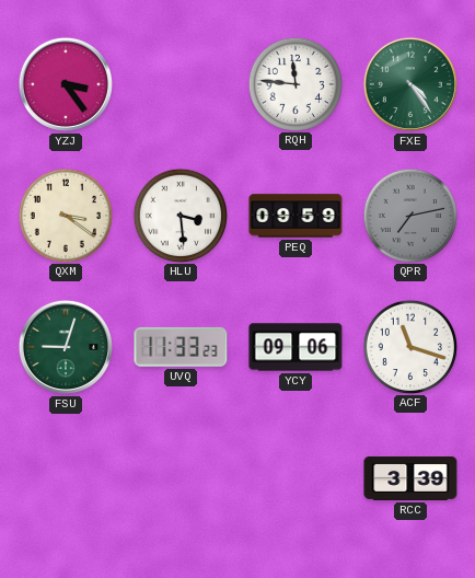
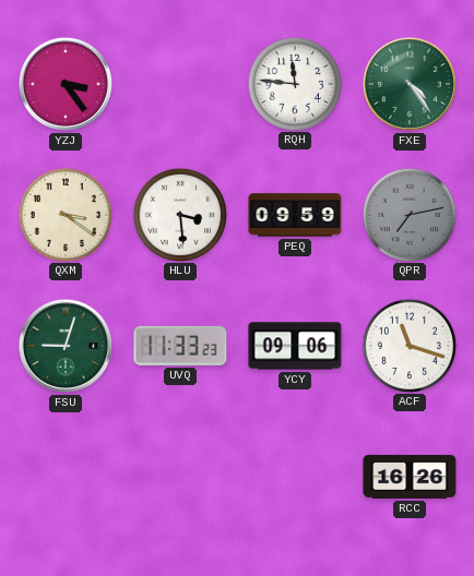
RCC: 3:39 -> 16:26
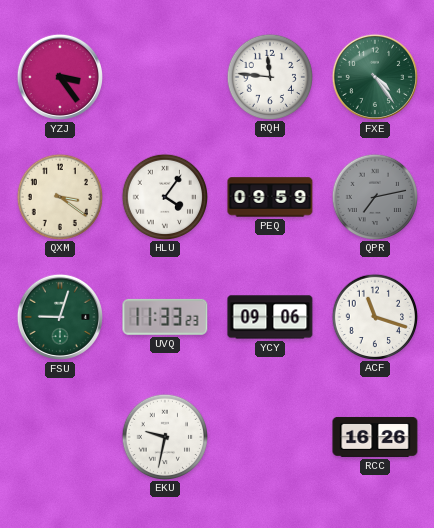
HLU: 3:29 -> 4:06
EKU: none -> 9:32
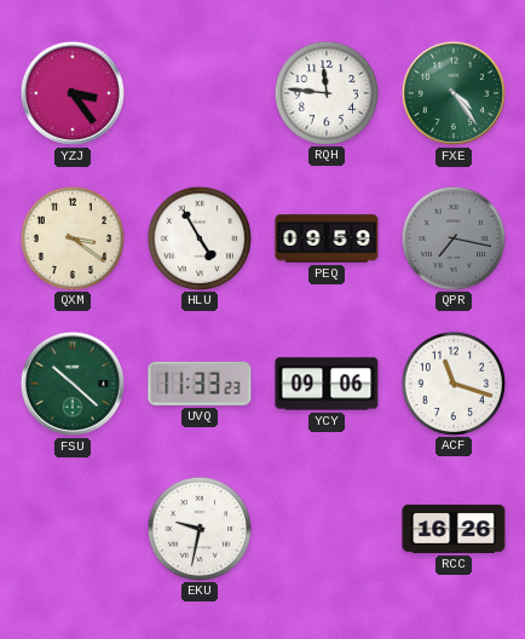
HLU: 4:06 -> 4:55
QPR: 7:13 -> 7:17
FSU: 9:03 -> 10:22
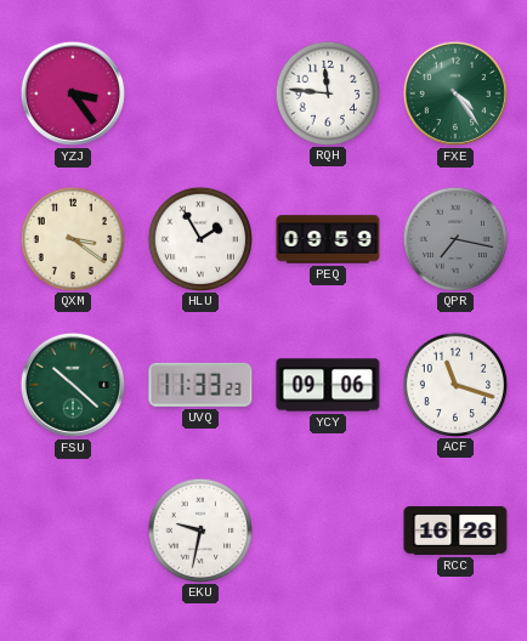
HLU: 4:55 -> 1:55
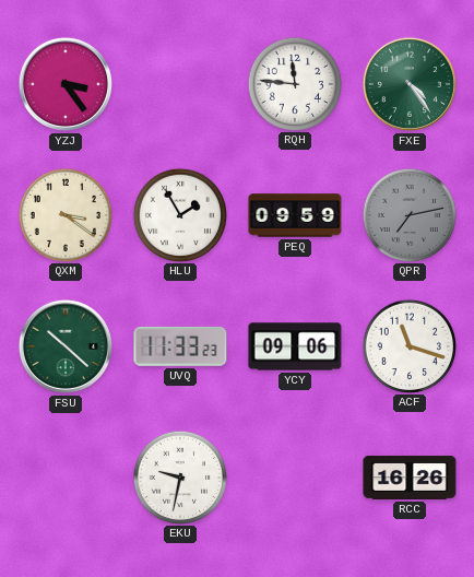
QPR: 7:17 -> 7:13
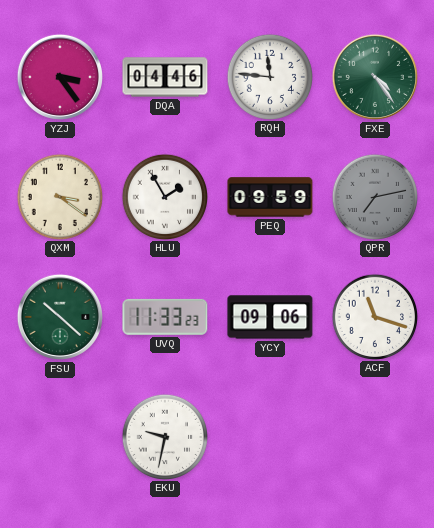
DQA: none -> 04:46
RCC: 16:26 -> none
